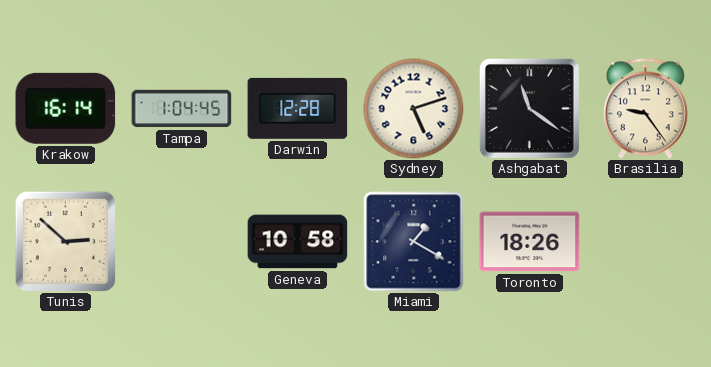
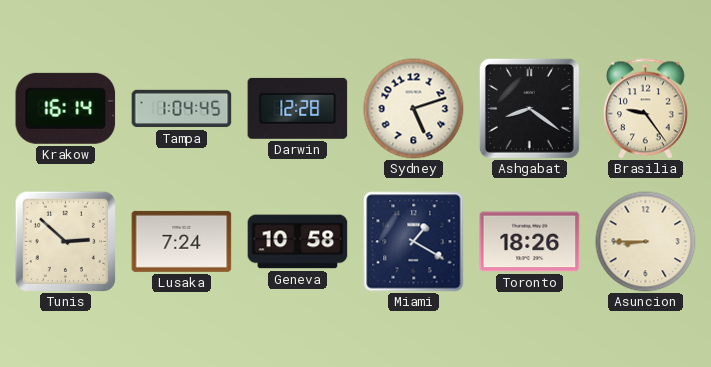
Ashgabat: 11:21 -> 8:21
Lusaka: none -> 7:24
Asuncion: none -> 8:45
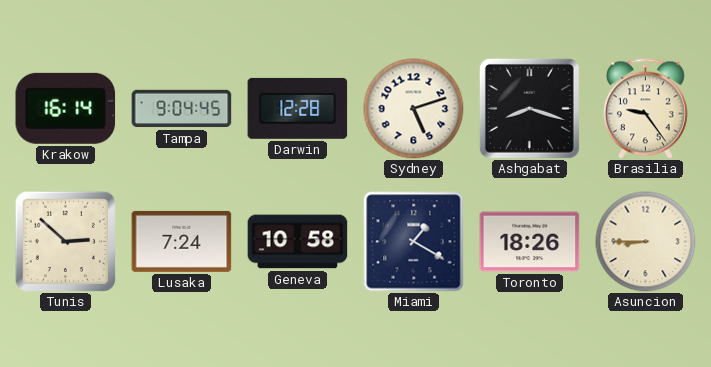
Tampa: 1:04 -> 9:04
Ashgabat: 8:21 -> 8:18
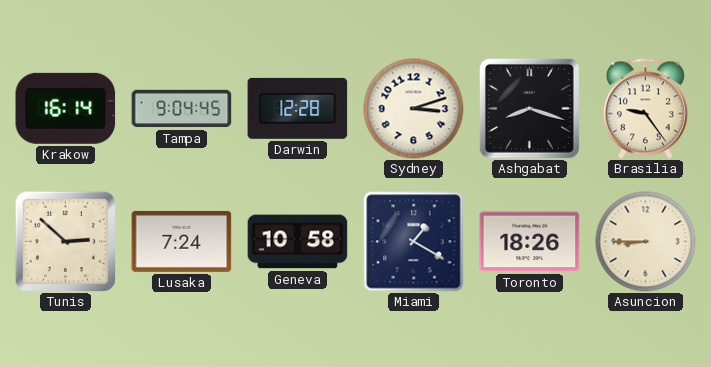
Sydney: 5:12 -> 3:12
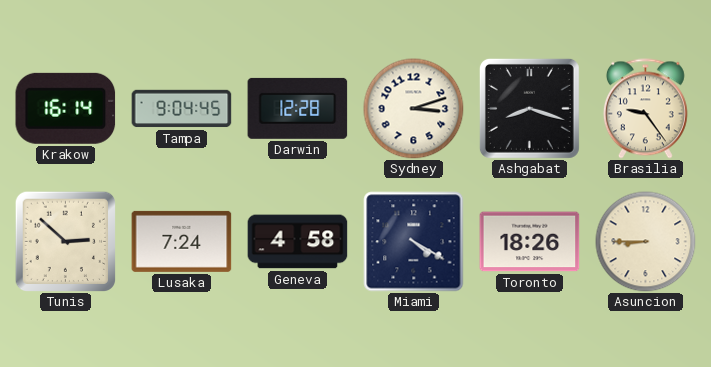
Geneva: 10:58 -> 4:58
Miami: 1:20 -> 4:20
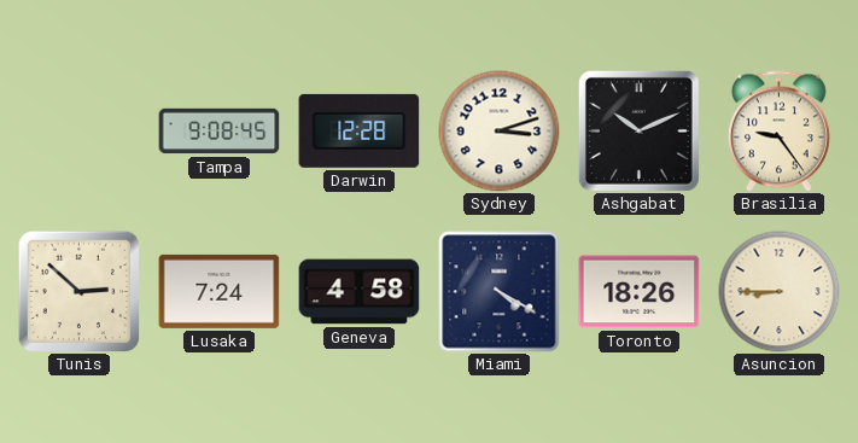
Krakow: 16:14 -> none
Tampa: 9:04 -> 9:08
Ashgabat: 8:18 -> 10:11
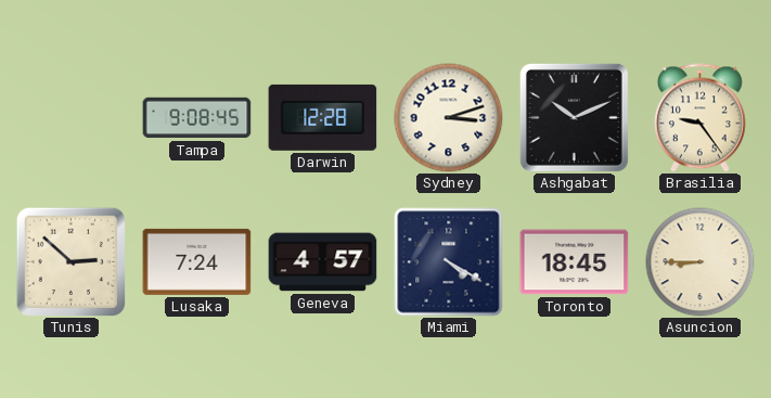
Geneva: 4:58 -> 4:57
Toronto: 18:26 -> 18:45
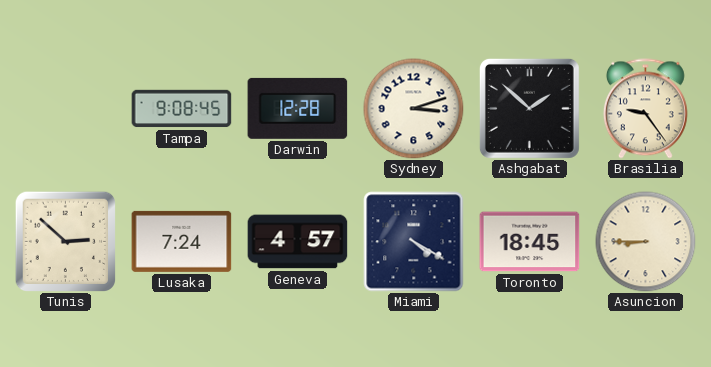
Ashgabat: 10:11 -> 1:52
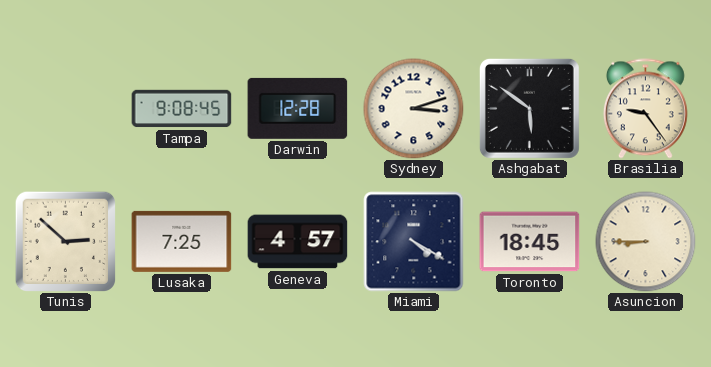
Ashgabat: 1:52 -> 5:51
Lusaka: 7:24 -> 7:25
